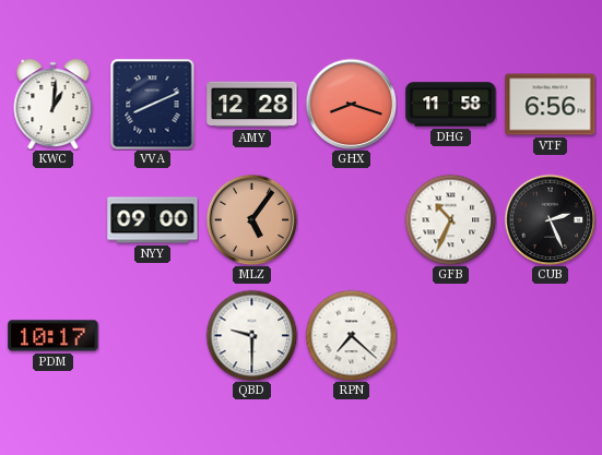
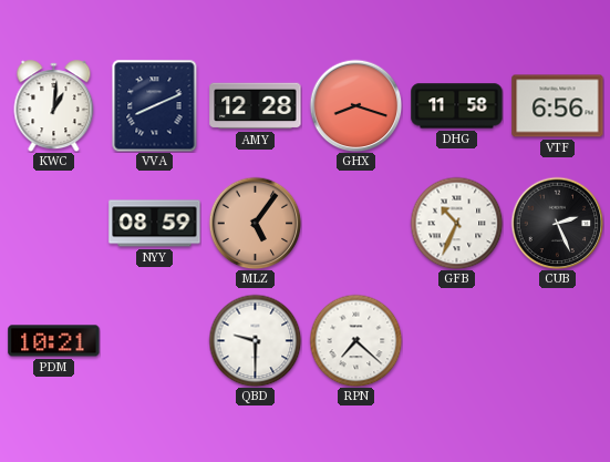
NYY: 09:00 -> 08:59
PDM: 10:17 -> 10:21
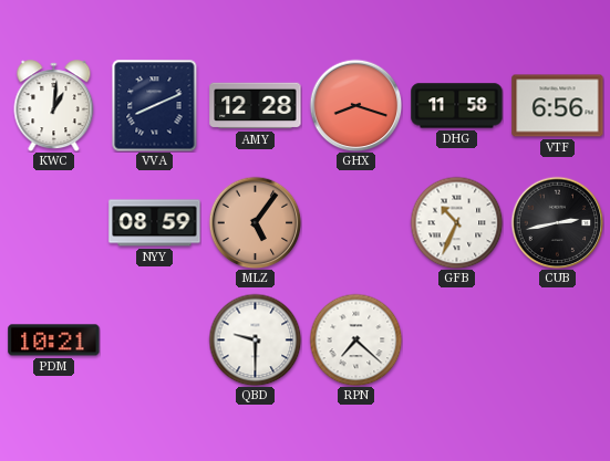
CUB: 2:26 -> 2:43
